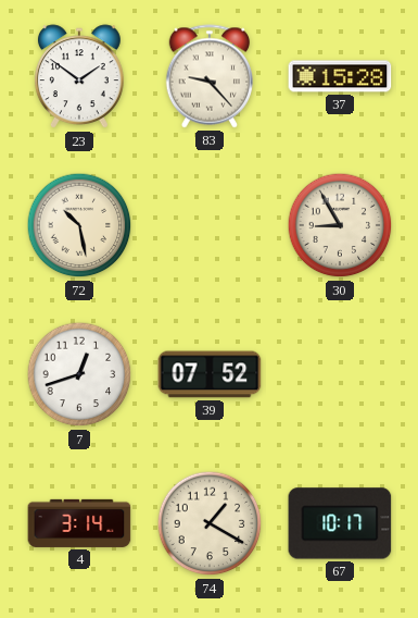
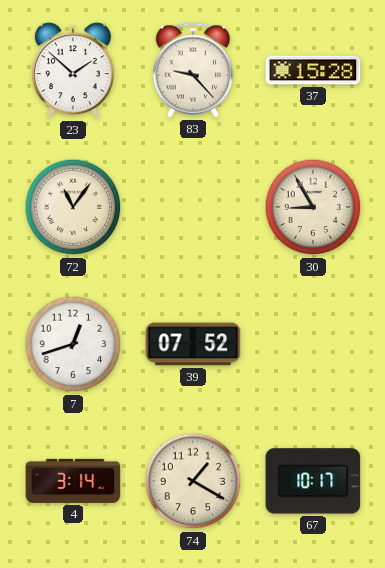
23: 1:51 -> 1:52
72: 10:28 -> 11:06
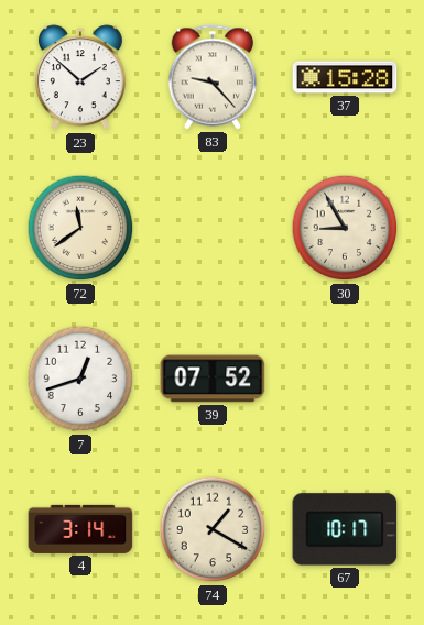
72: 11:06 -> 11:39
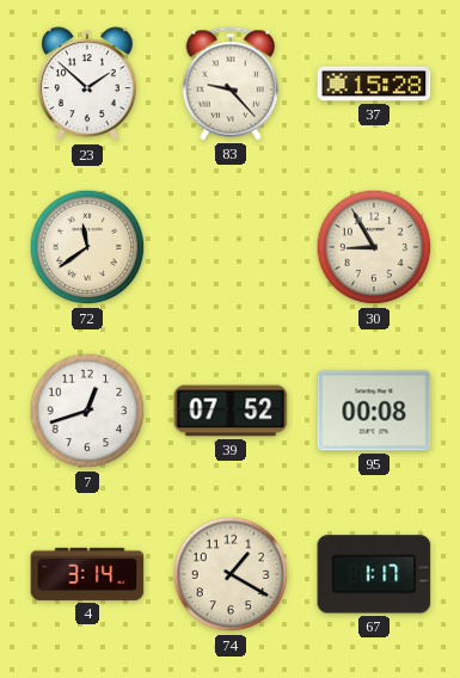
95: none -> 00:08
67: 10:17 -> 1:17
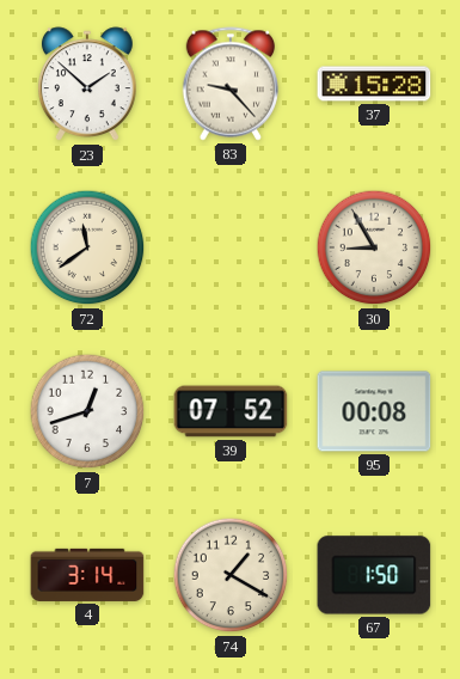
67: 1:17 -> 1:50
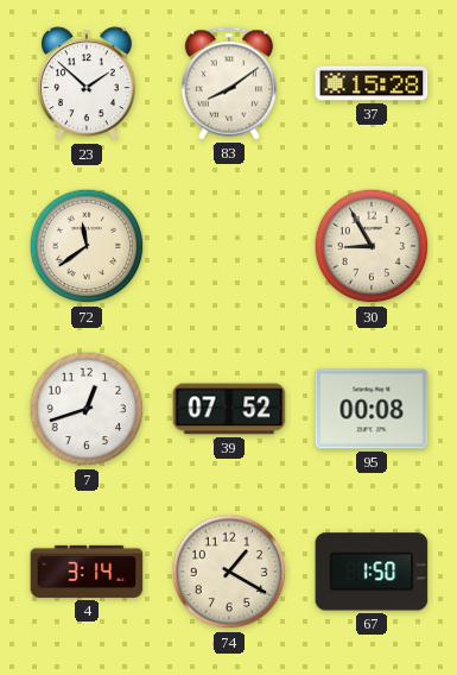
83: 9:23 -> 8:09
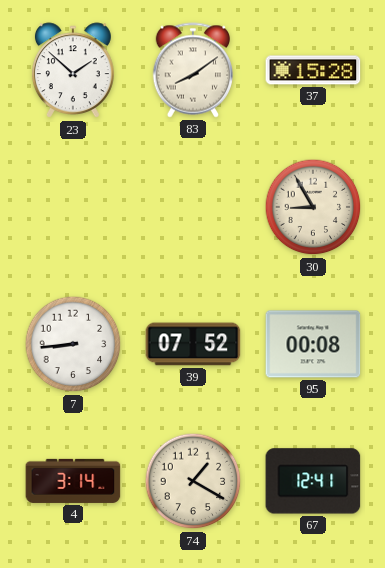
72: 11:39 -> none
7: 12:42 -> 8:44
67: 1:50 -> 12:41
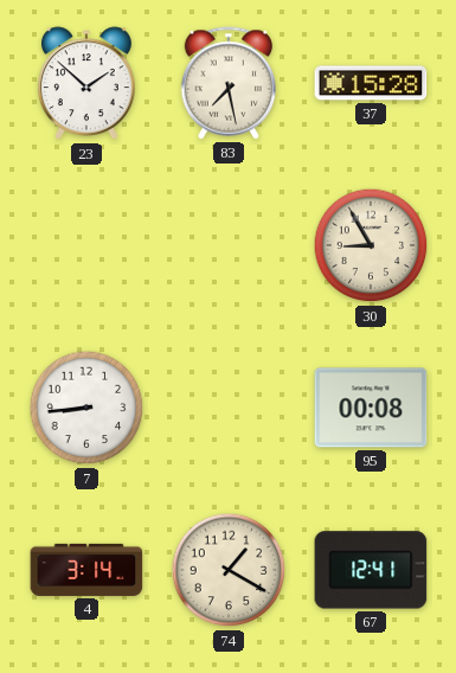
83: 8:09 -> 7:28
39: 07:52 -> none
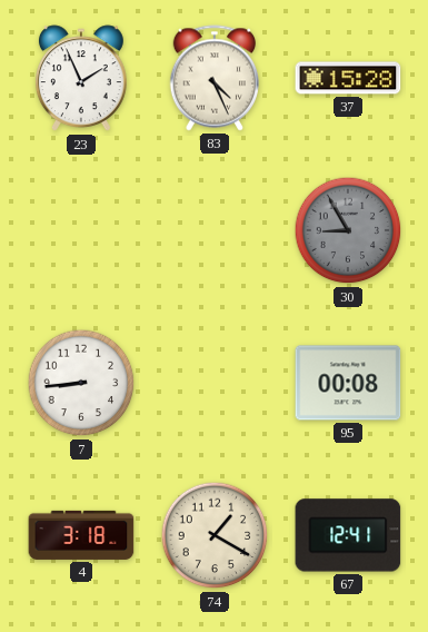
23: 1:52 -> 1:56
83: 7:28 -> 4:26
30 dial: cream -> grey
4: 3:14 -> 3:18
